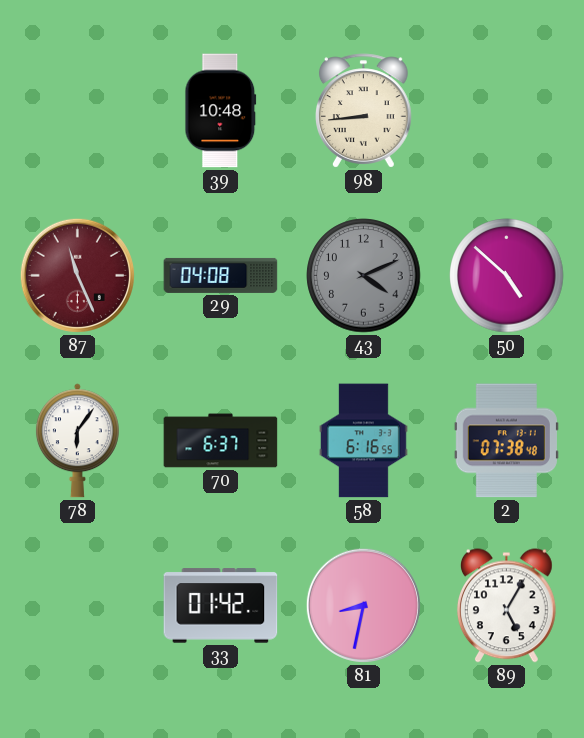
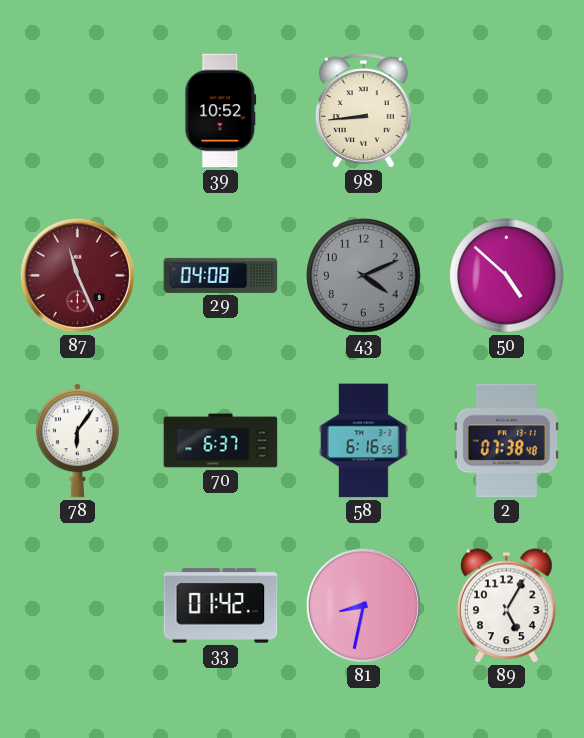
39: 10:48 -> 10:52
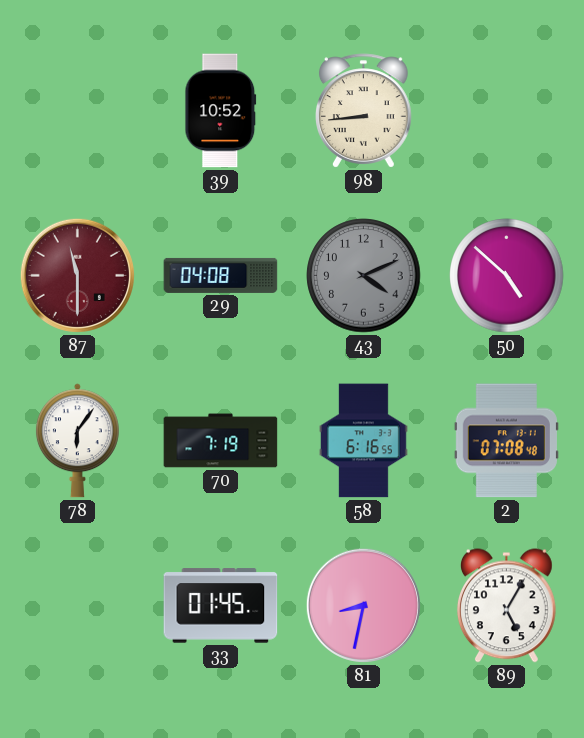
87: 11:26 -> 11:30
70: 6:37 -> 7:19
2: 07:38 -> 07:08
33: 01:42 -> 01:45
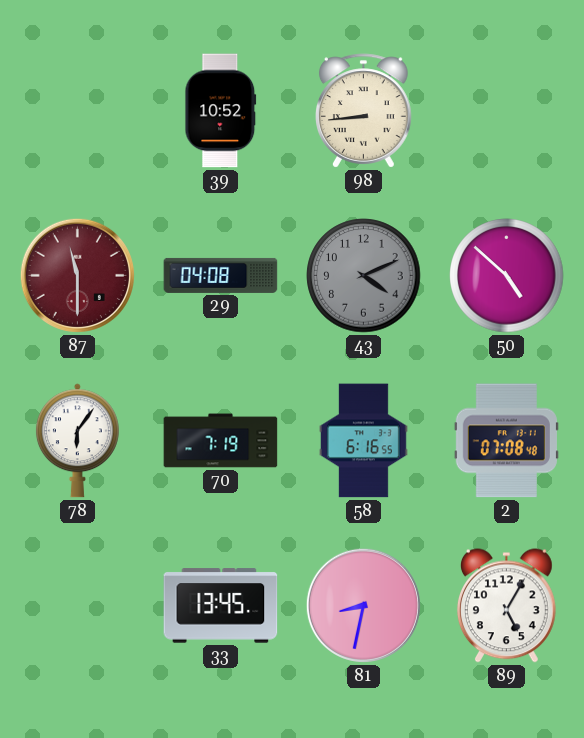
33: 01:45 -> 13:45
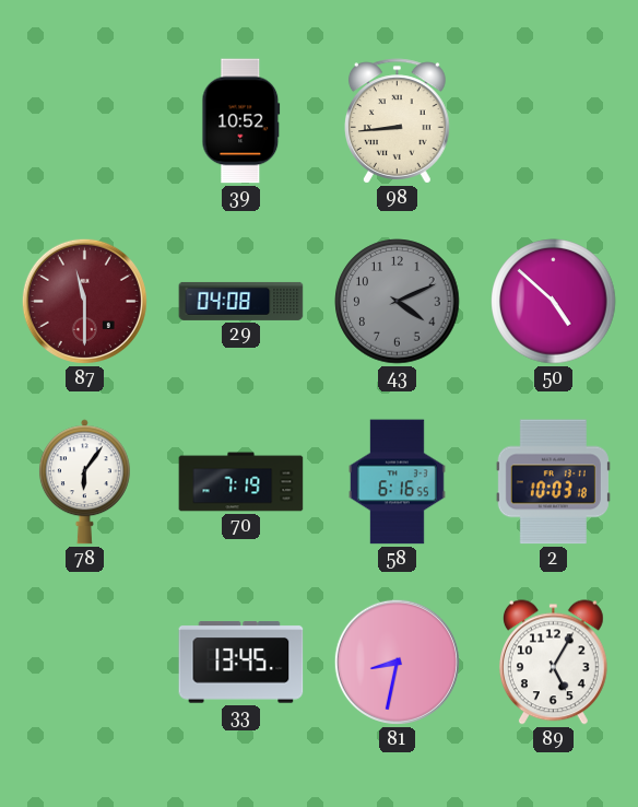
2: 07:08 -> 10:03
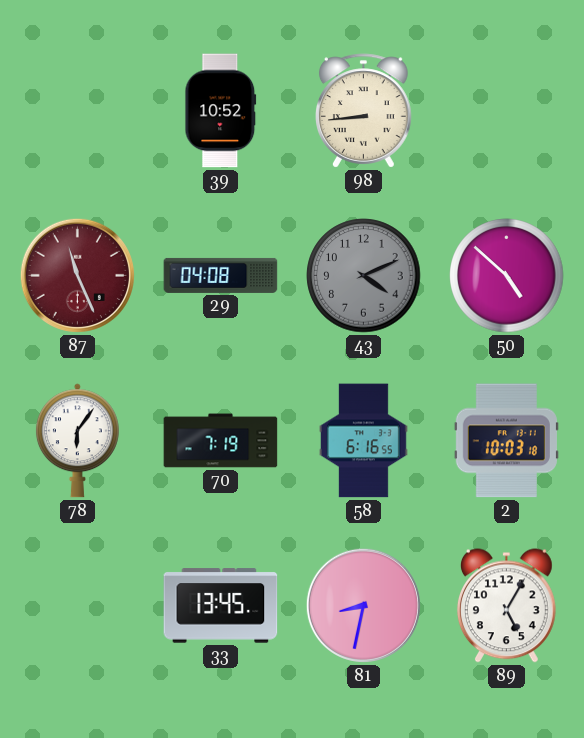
87: 11:30 -> 11:26
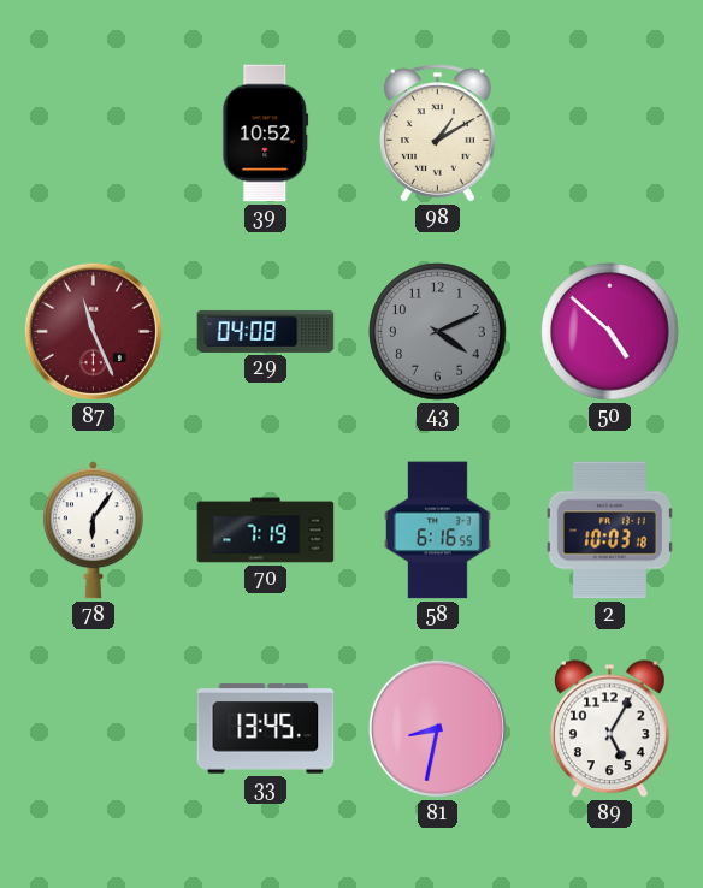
98: 8:44 -> 1:10
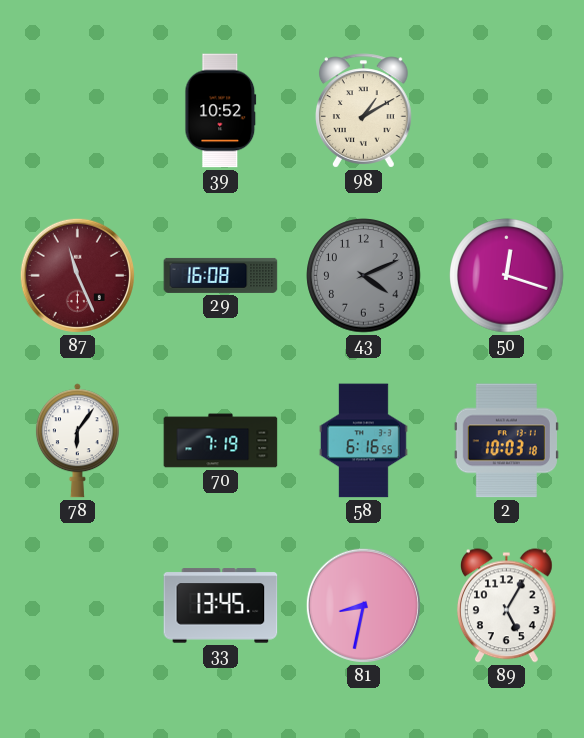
29: 04:08 -> 16:08
50: 4:52 -> 12:18
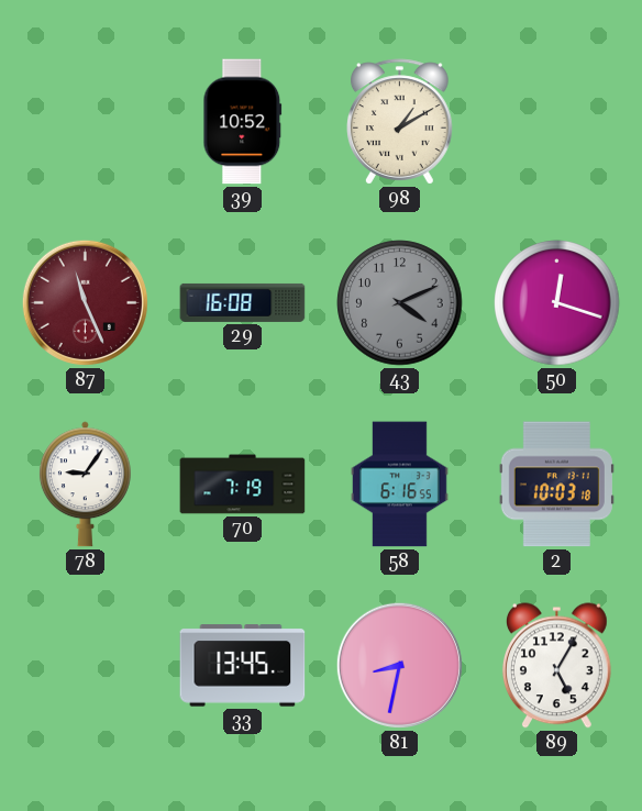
78: 6:06 -> 9:06
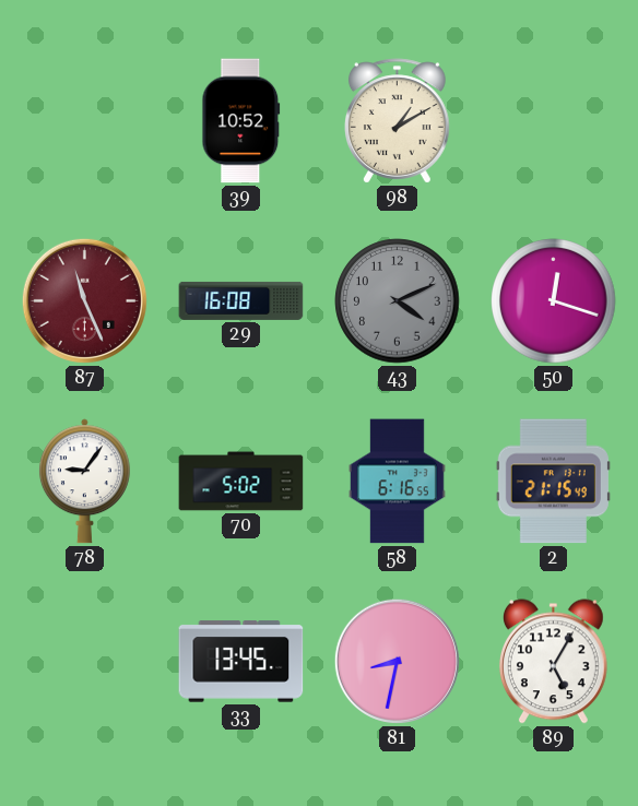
70: 7:19 -> 5:02
2: 10:03 -> 21:15
